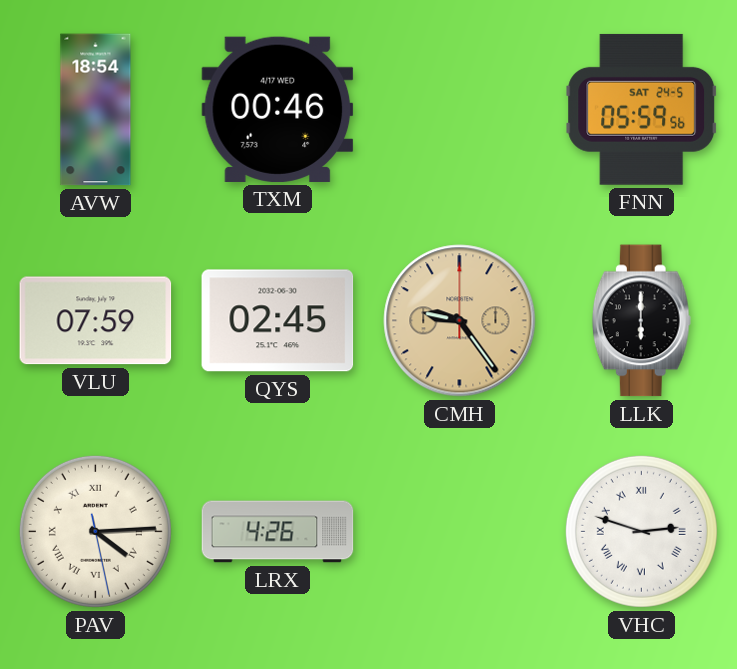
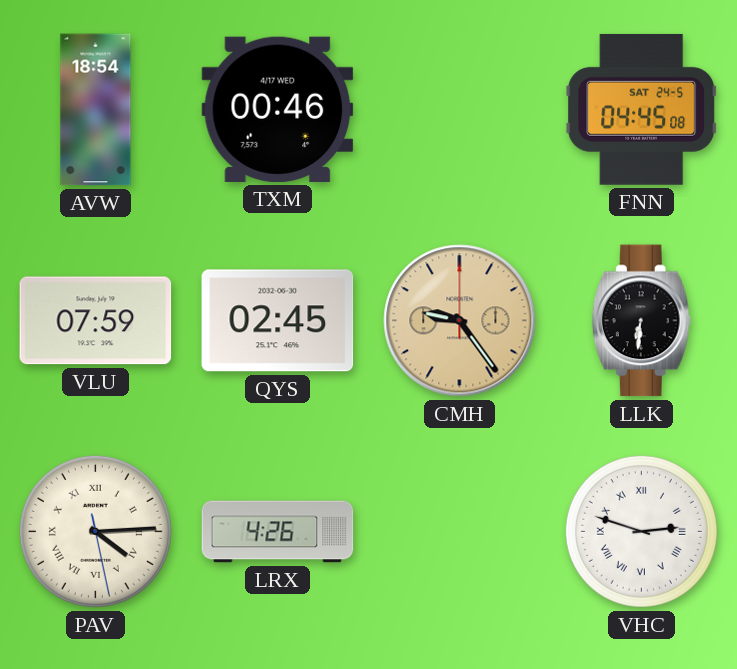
FNN: 05:59 -> 04:45
LLK: 6:00 -> 6:31
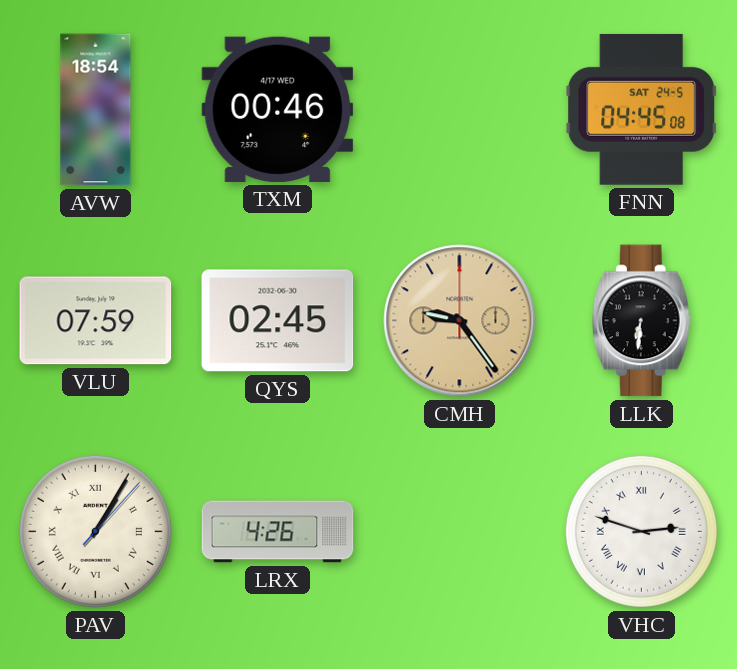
PAV: 4:14 -> 1:05
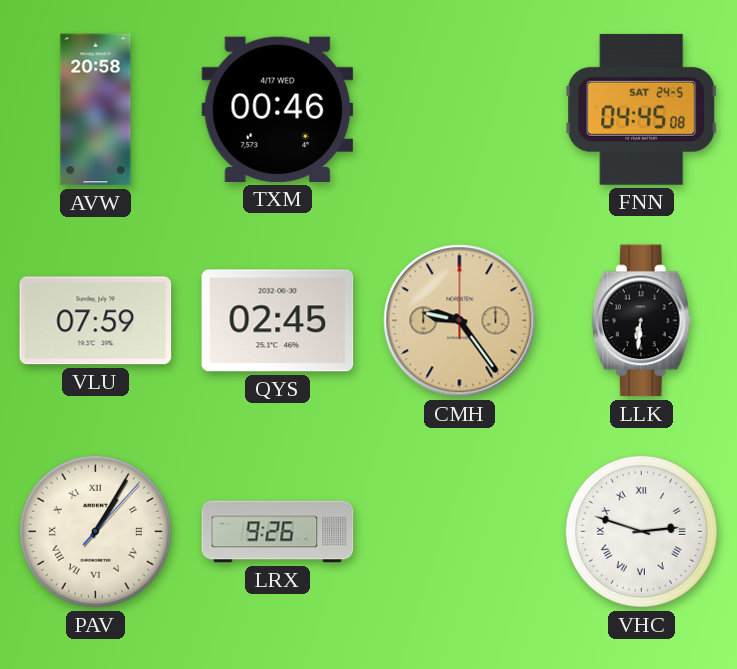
AVW: 18:54 -> 20:58
LRX: 4:26 -> 9:26
